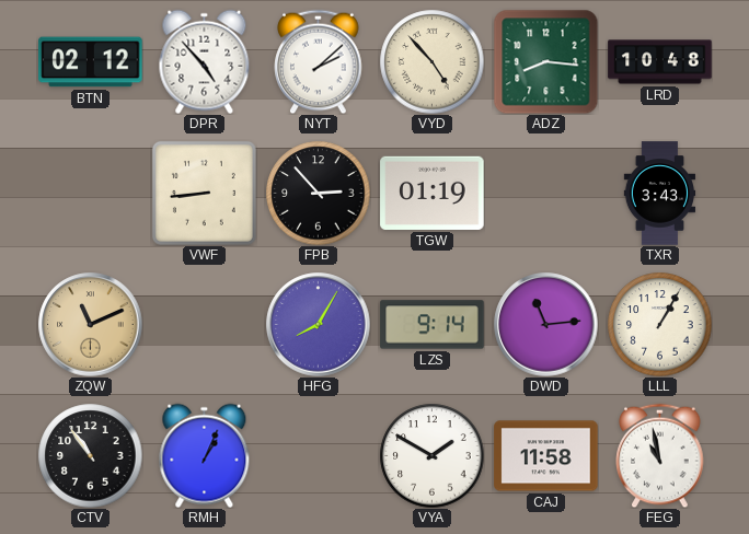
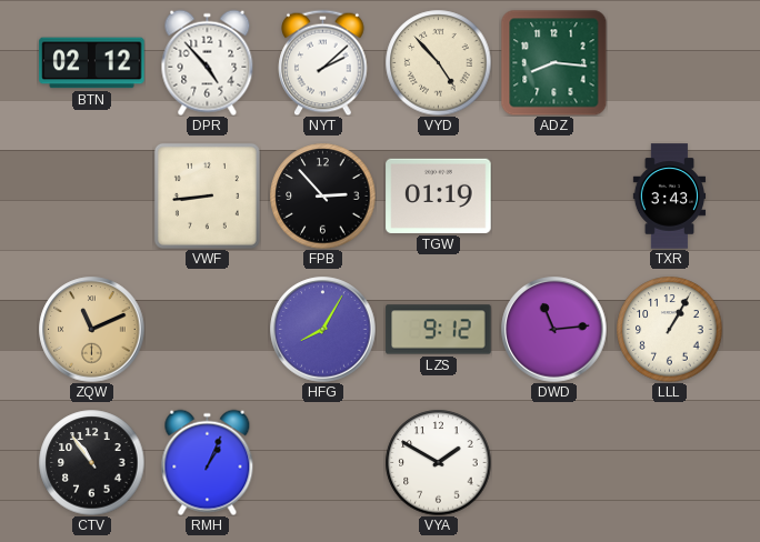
LRD: 10:48 -> none
LZS: 9:14 -> 9:12
CAJ: 11:58 -> none
FEG: 10:58 -> none
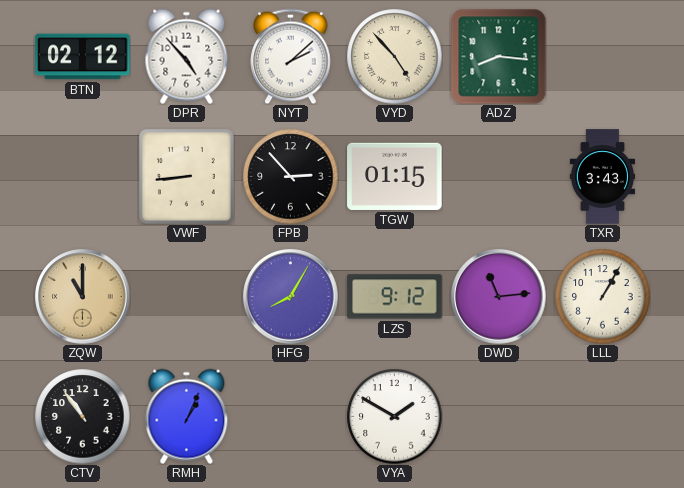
TGW: 01:19 -> 01:15
ZQW: 11:11 -> 11:00
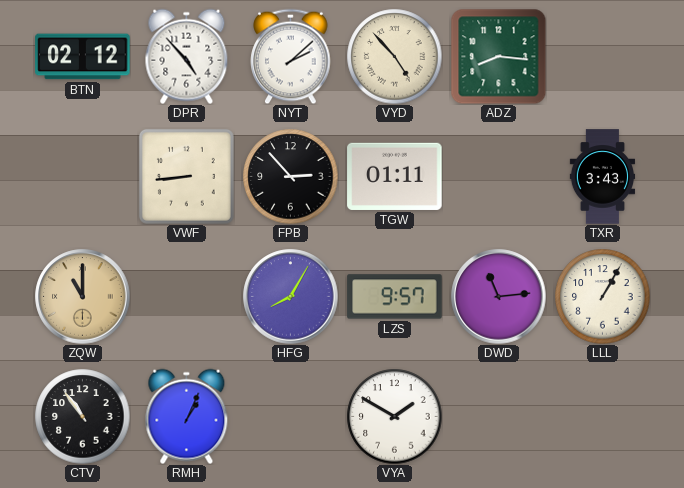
TGW: 01:15 -> 01:11
LZS: 9:12 -> 9:57
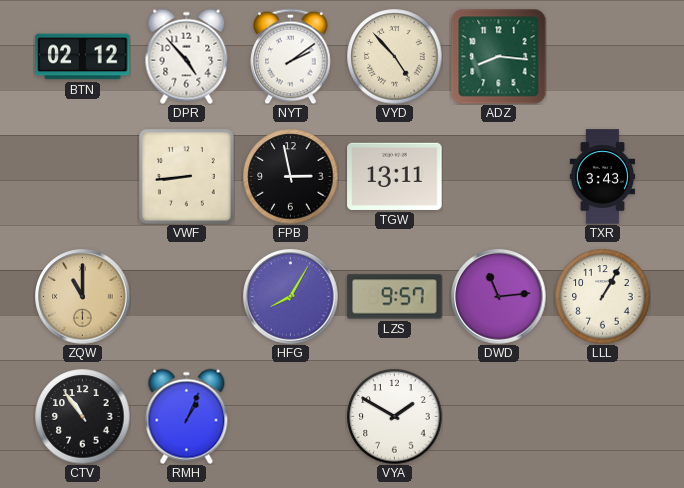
NYT: 2:08 -> 2:09
FPB: 2:53 -> 2:58
TGW: 01:11 -> 13:11
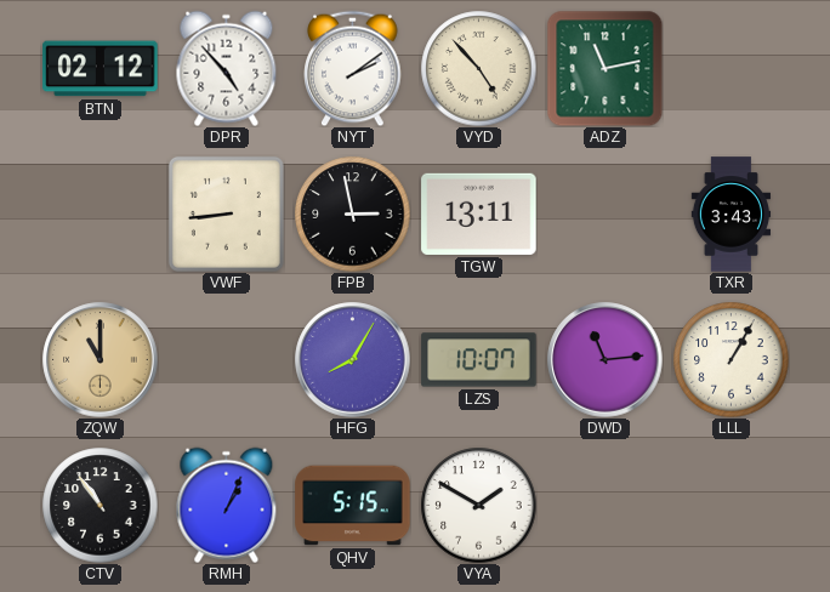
ADZ: 8:16 -> 11:13
LZS: 9:57 -> 10:07
QHV: none -> 5:15
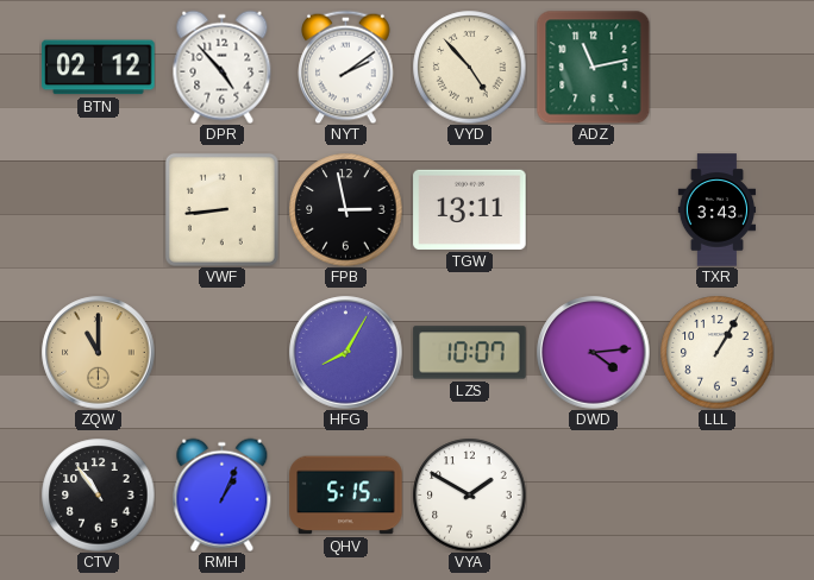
DWD: 11:14 -> 4:14
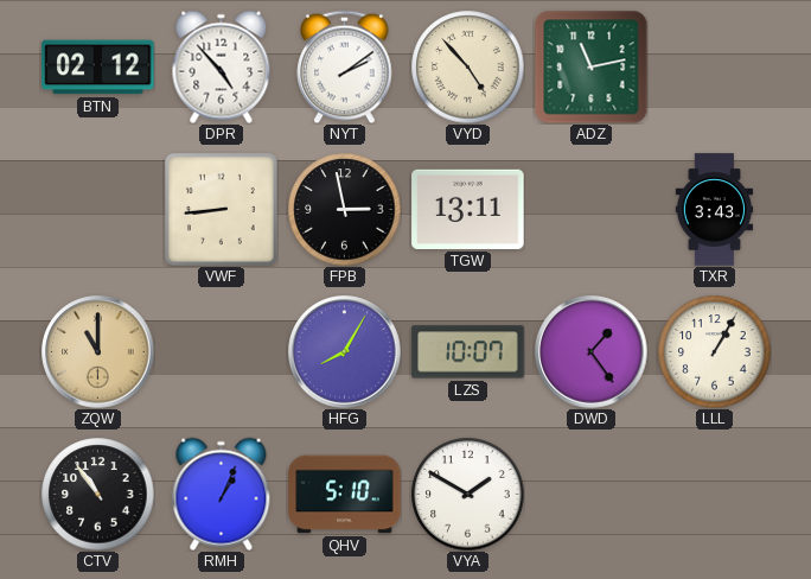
DWD: 4:14 -> 1:24
QHV: 5:15 -> 5:10
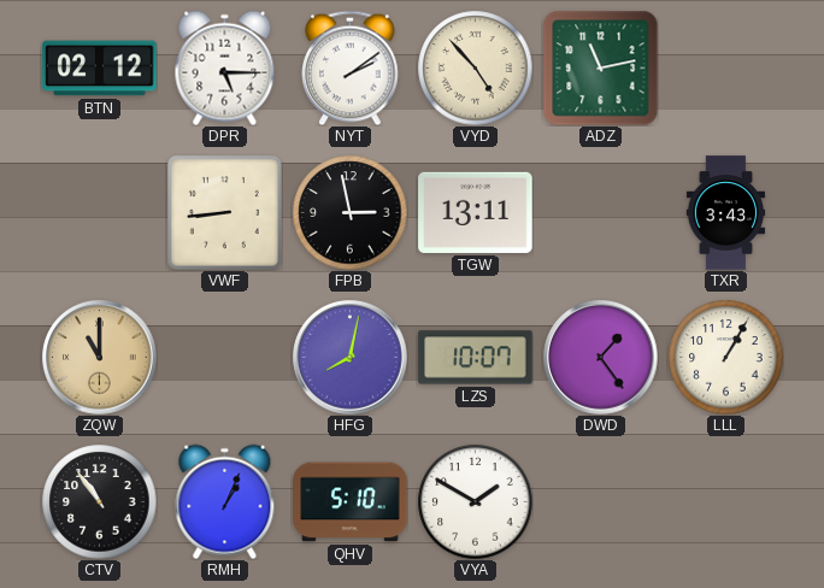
DPR: 4:53 -> 5:15
HFG: 8:05 -> 8:02
